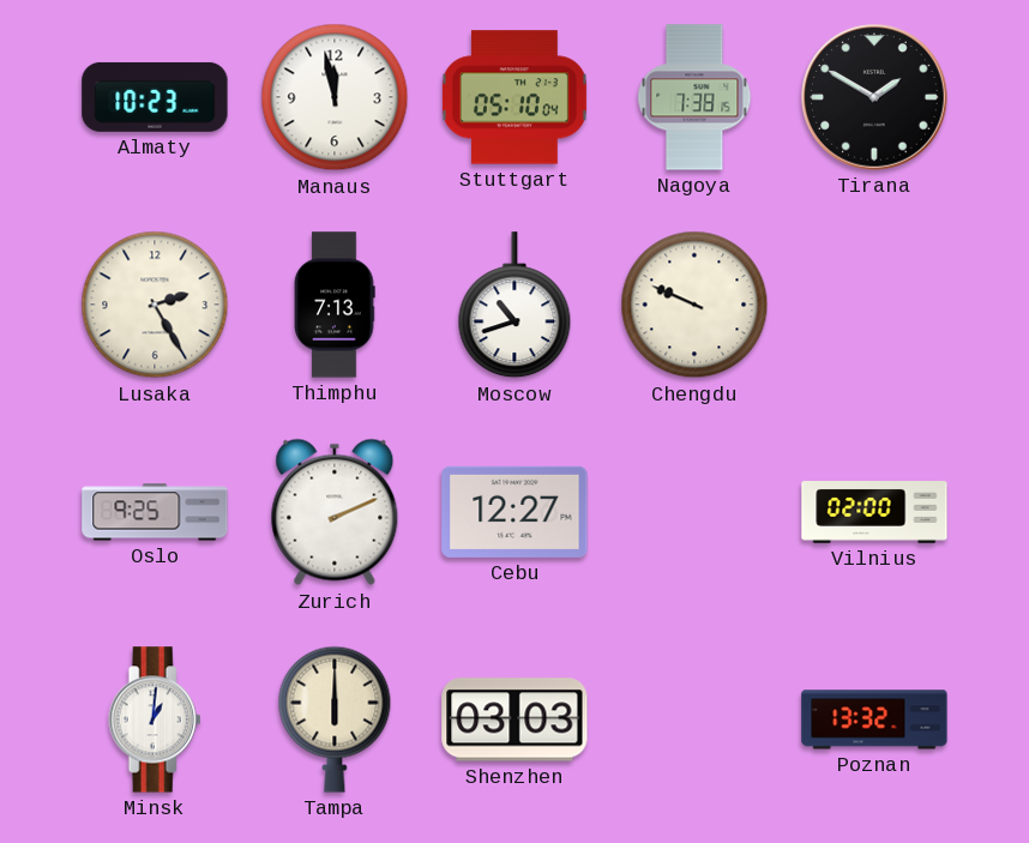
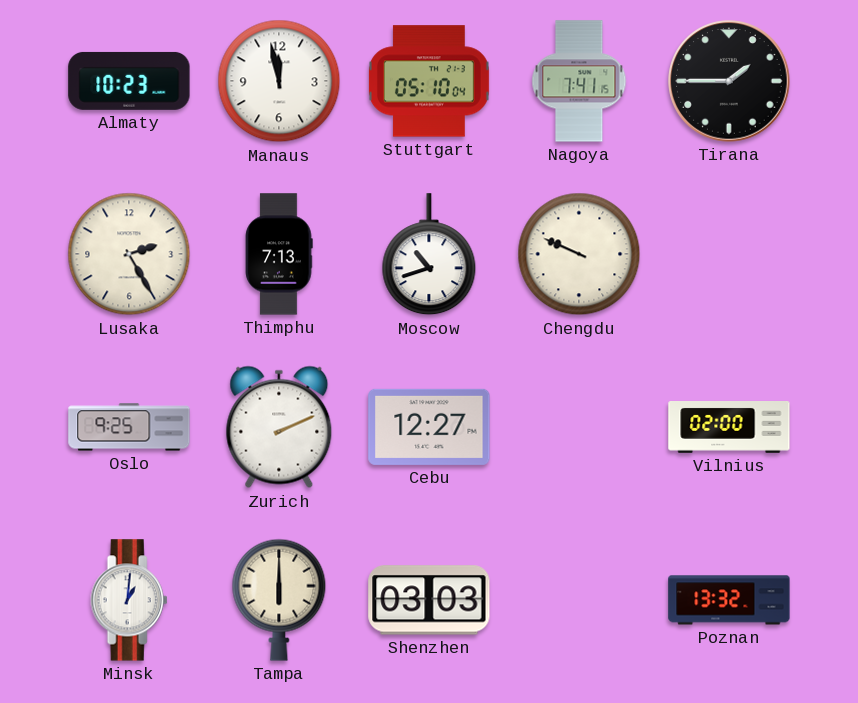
Nagoya: 7:38 -> 7:41
Tirana: 1:50 -> 1:45
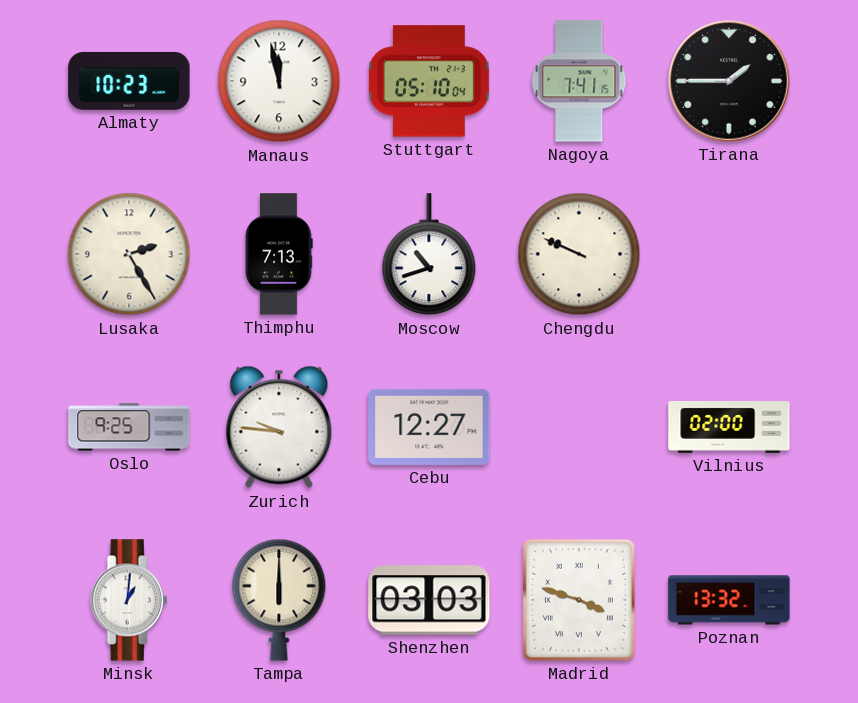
Zurich: 2:11 -> 9:46
Madrid: none -> 3:48
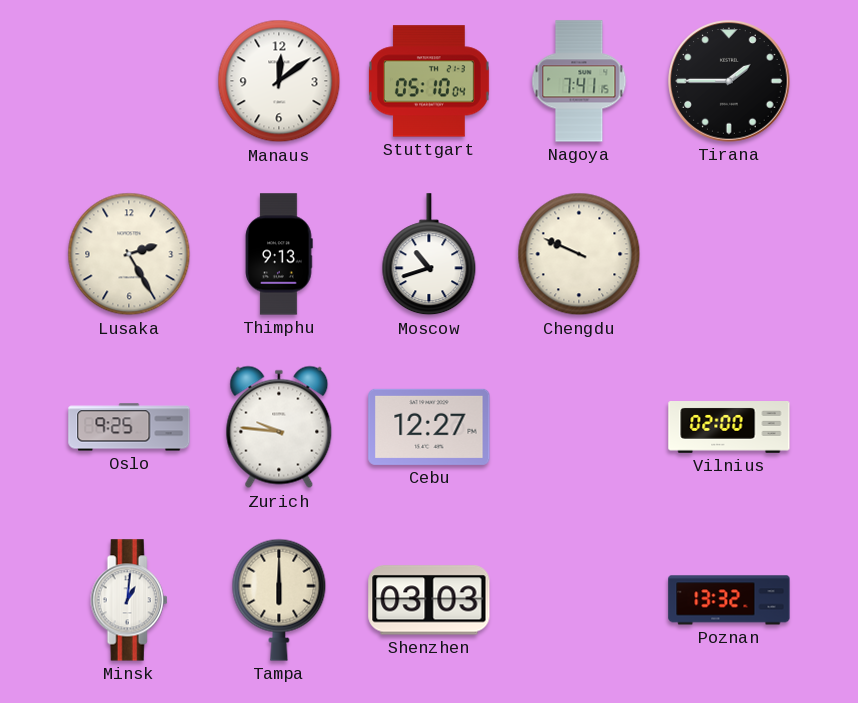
Almaty: 10:23 -> none
Manaus: 11:58 -> 12:09
Thimphu: 7:13 -> 9:13
Madrid: 3:48 -> none
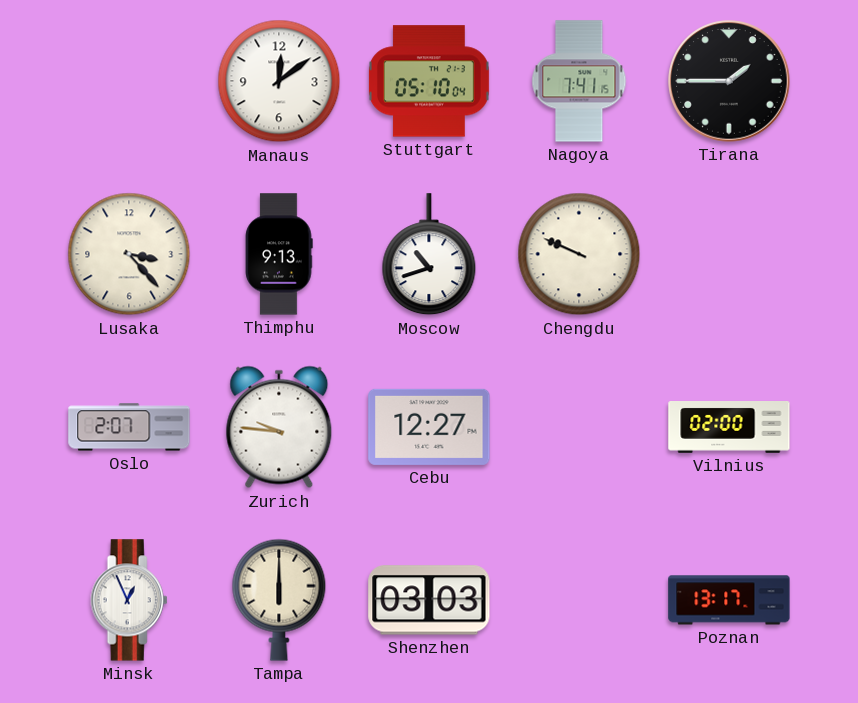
Lusaka: 2:25 -> 3:23
Oslo: 9:25 -> 2:07
Minsk: 1:01 -> 12:56
Poznan: 13:32 -> 13:17
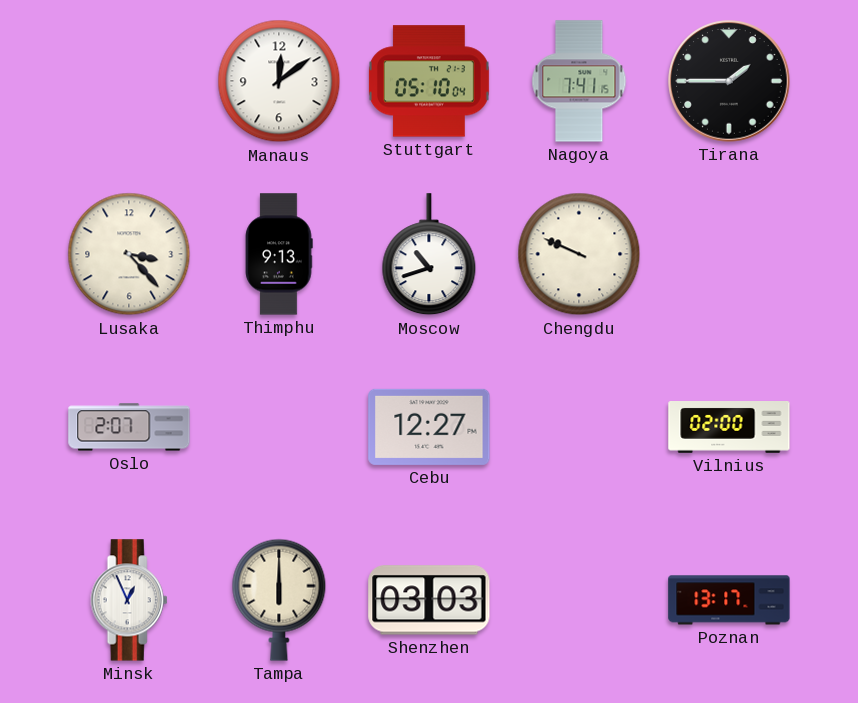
Zurich: 9:46 -> none
